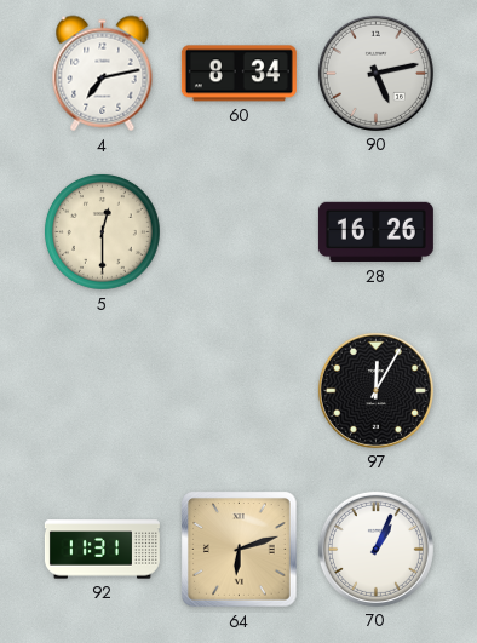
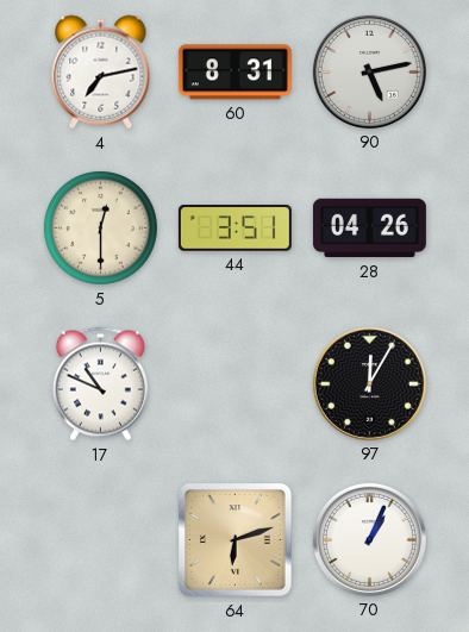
60: 8:34 -> 8:31
44: none -> 3:51
28: 16:26 -> 04:26
17: none -> 10:49
92: 11:31 -> none
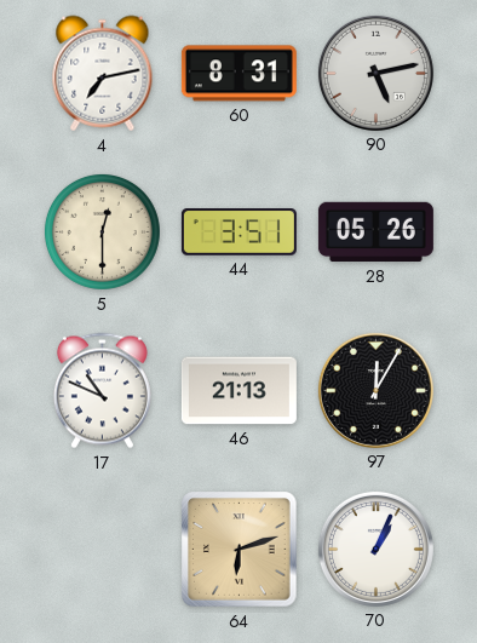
28: 04:26 -> 05:26
46: none -> 21:13
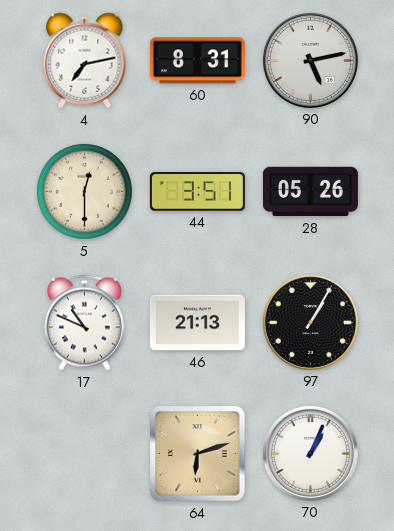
97: 12:05 -> 1:05
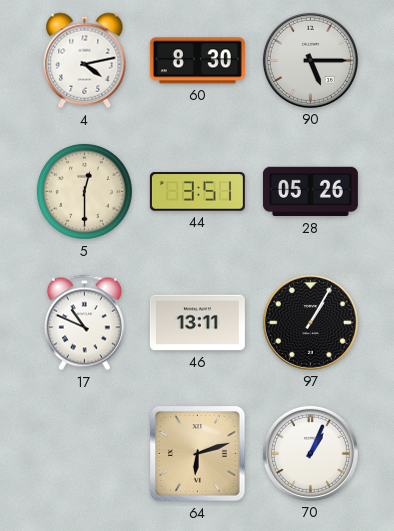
4: 7:13 -> 4:13
60: 8:31 -> 8:30
90: 5:13 -> 5:15
46: 21:13 -> 13:11
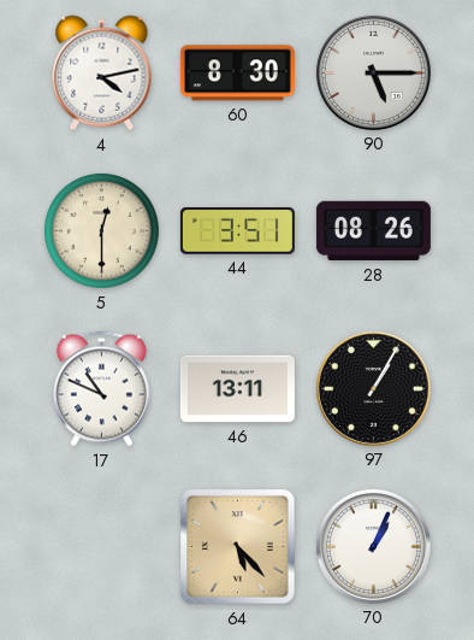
28: 05:26 -> 08:26
64: 6:12 -> 5:23
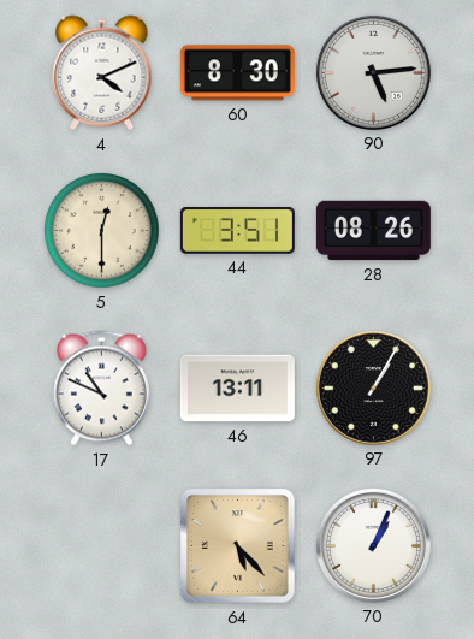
4: 4:13 -> 4:11
90: 5:15 -> 5:14
